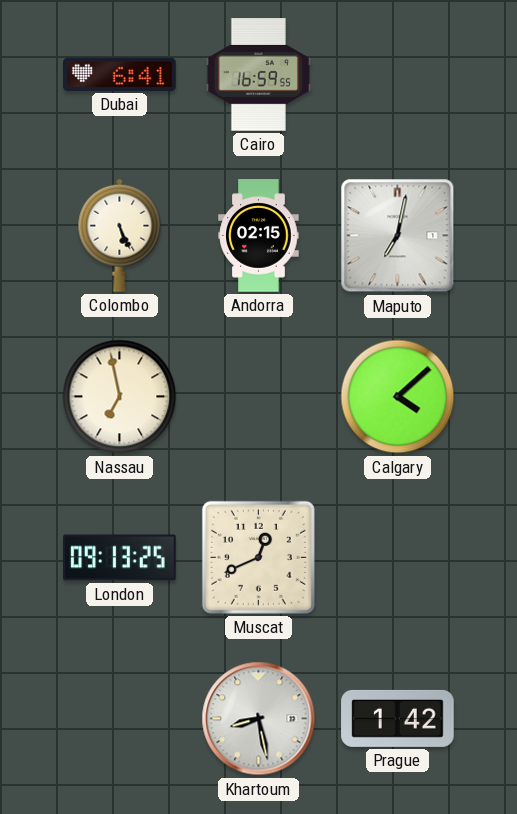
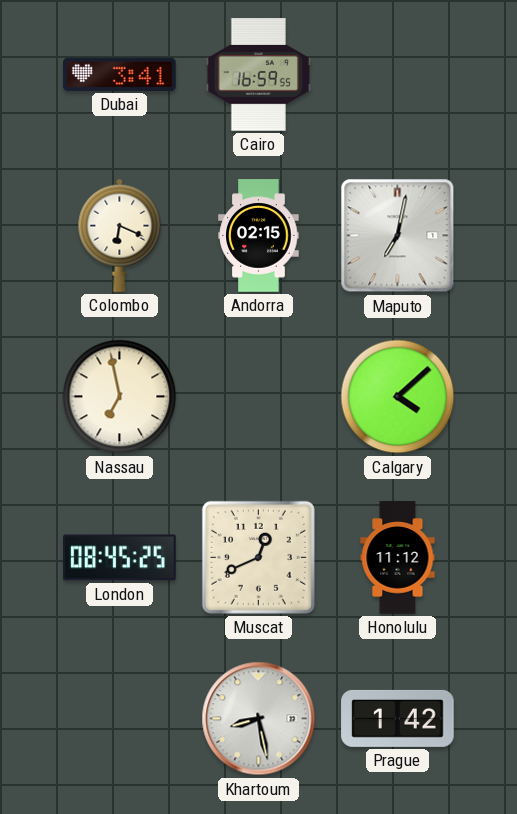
Dubai: 6:41 -> 3:41
Colombo: 5:26 -> 6:19
London: 09:13 -> 08:45
Honolulu: none -> 11:12
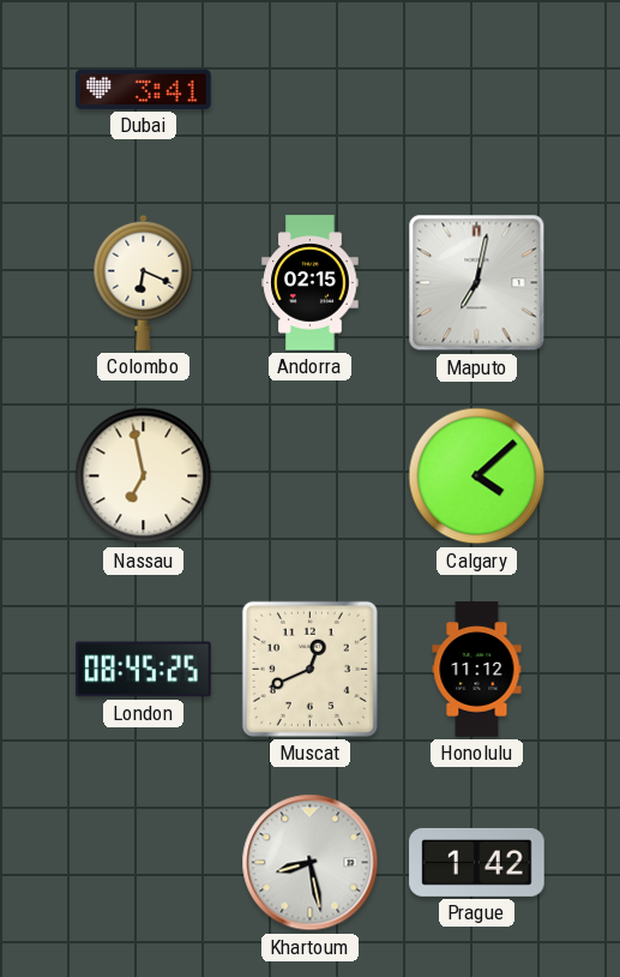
Cairo: 16:59 -> none
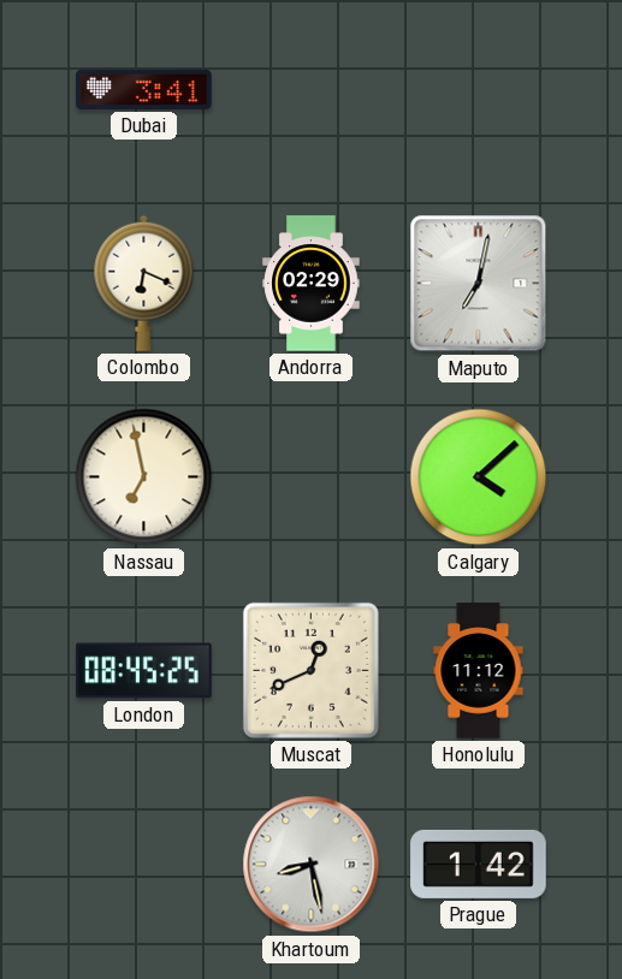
Andorra: 02:15 -> 02:29
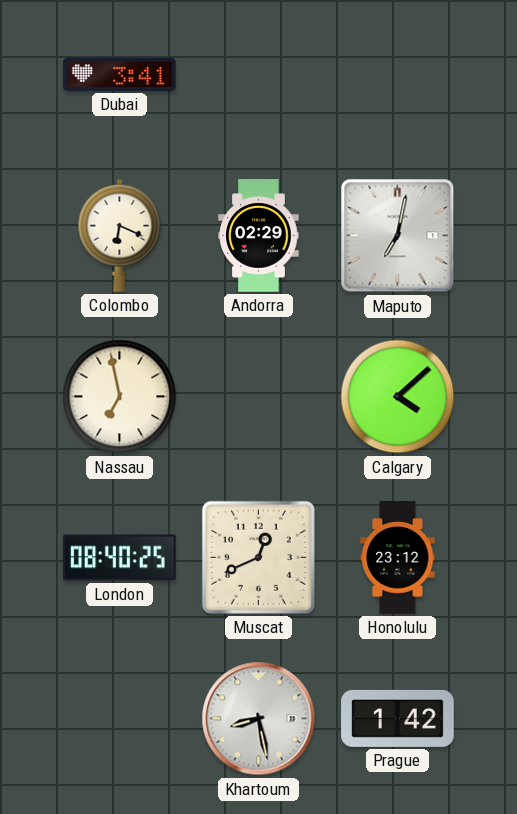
London: 08:45 -> 08:40
Honolulu: 11:12 -> 23:12
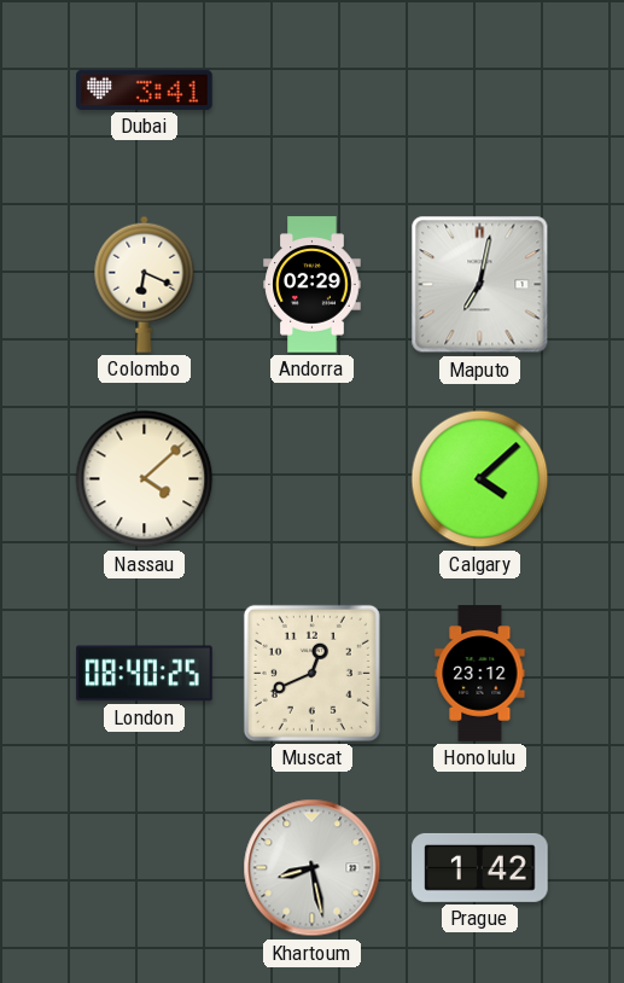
Nassau: 6:58 -> 4:08
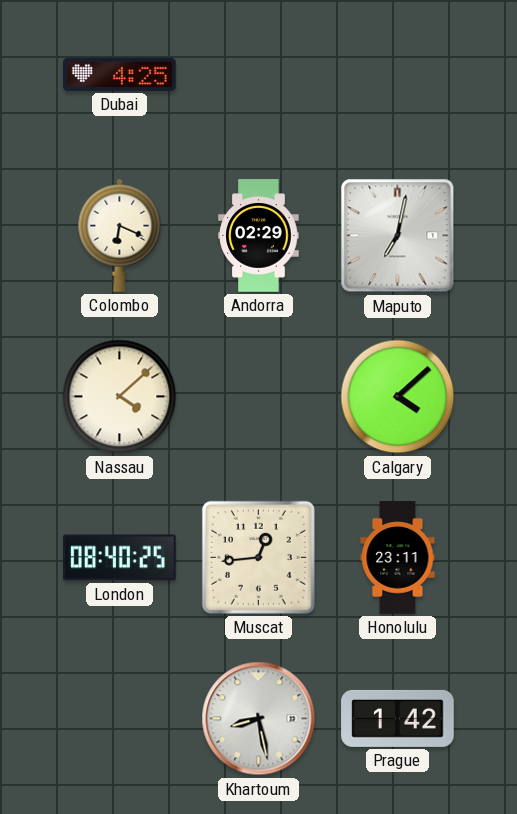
Dubai: 3:41 -> 4:25
Muscat: 12:41 -> 12:44
Honolulu: 23:12 -> 23:11
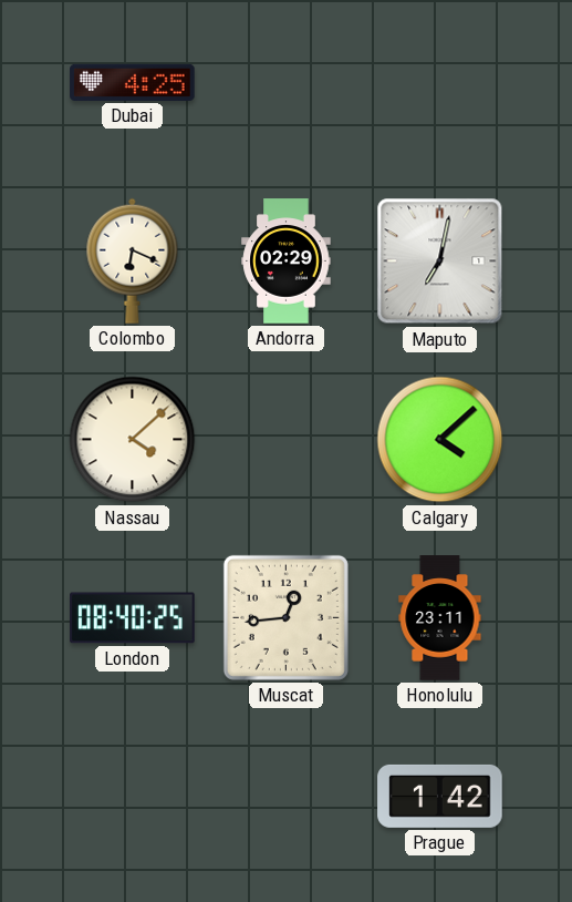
Khartoum: 8:28 -> none
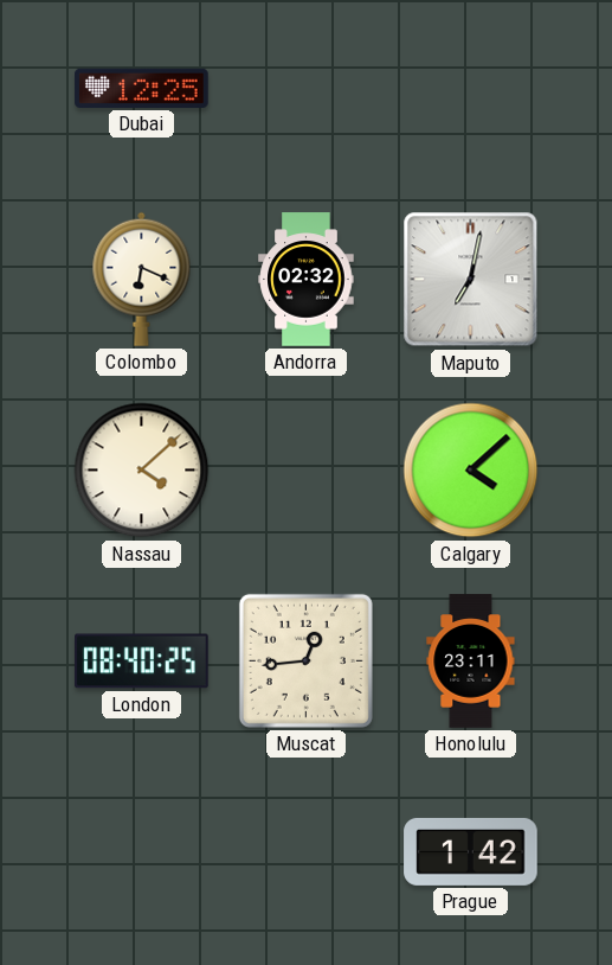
Dubai: 4:25 -> 12:25
Andorra: 02:29 -> 02:32
